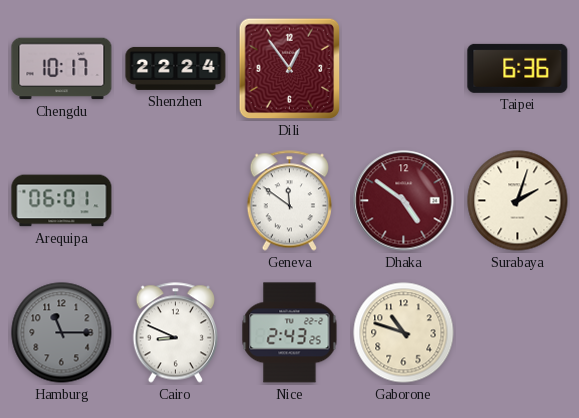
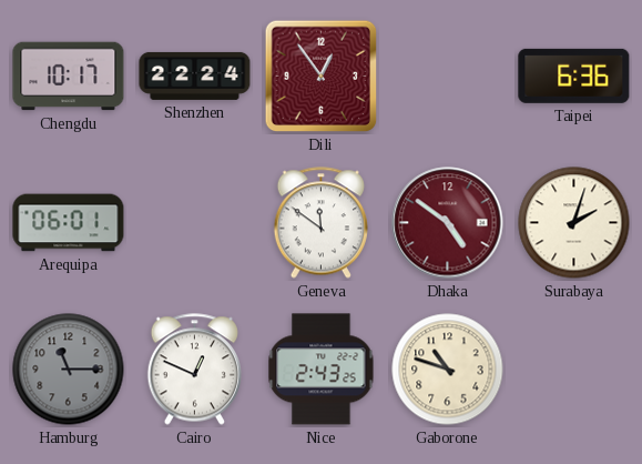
Cairo: 8:49 -> 12:49
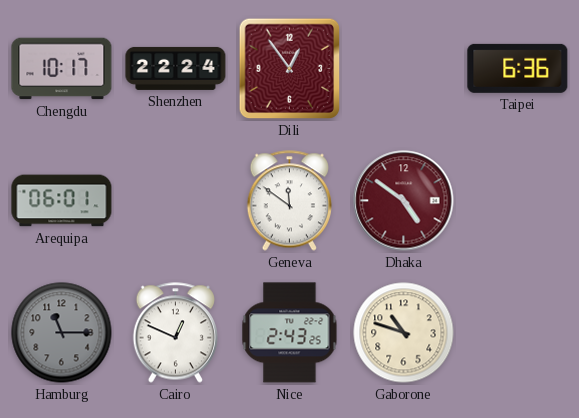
Surabaya: 2:03 -> none
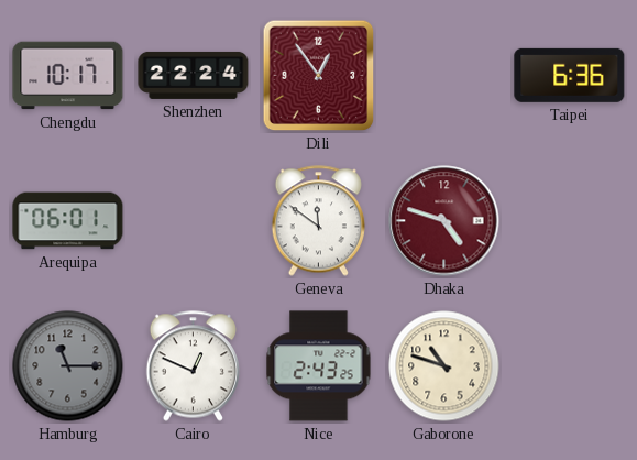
Dhaka: 4:51 -> 4:48
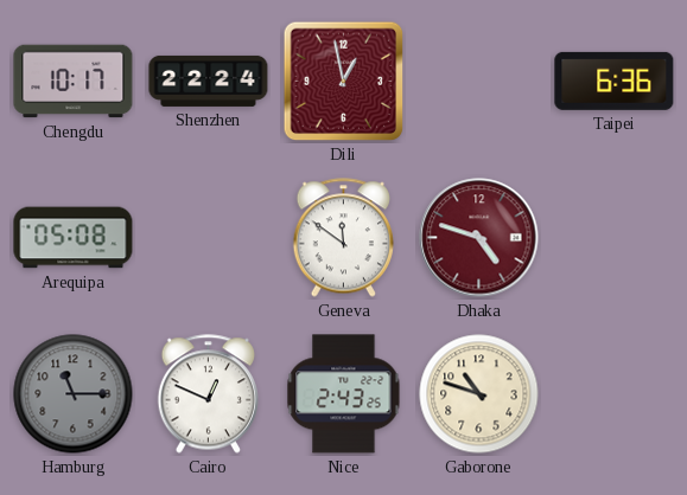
Dili: 12:54 -> 12:58
Arequipa: 06:01 -> 05:08
